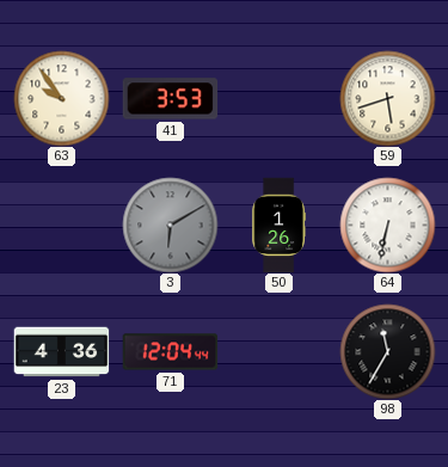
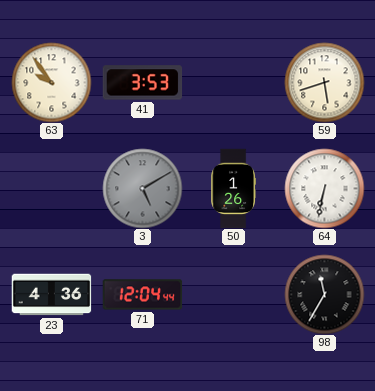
3: 6:10 -> 5:10
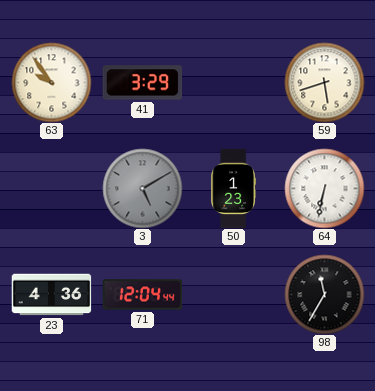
41: 3:53 -> 3:29
50: 1:26 -> 1:23
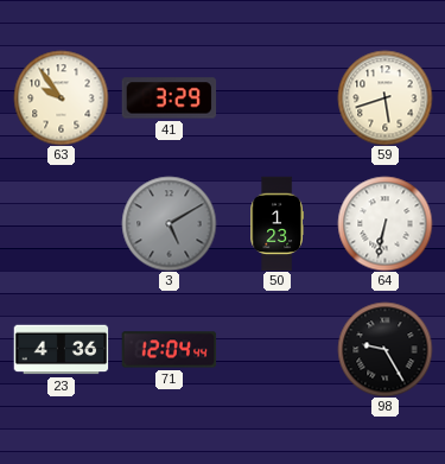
98: 11:35 -> 9:25
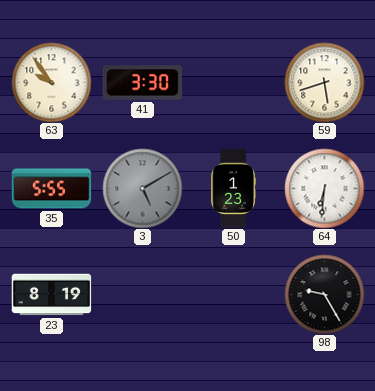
41: 3:29 -> 3:30
35: none -> 5:55
64: 6:32 -> 6:31
23: 4:36 -> 8:19
71: 12:04 -> none
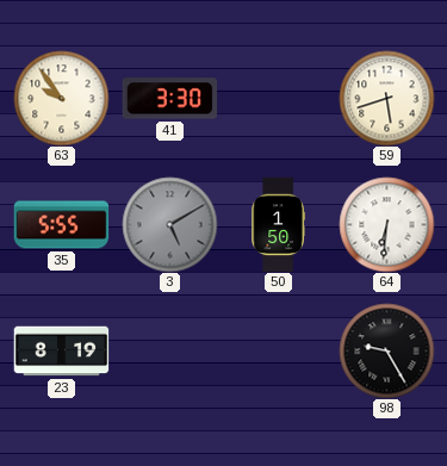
50: 1:23 -> 1:50
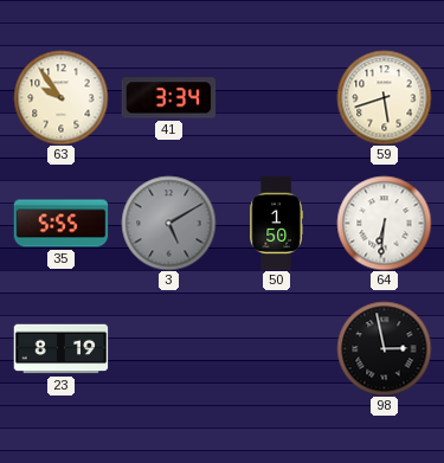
41: 3:30 -> 3:34
98: 9:25 -> 2:58
